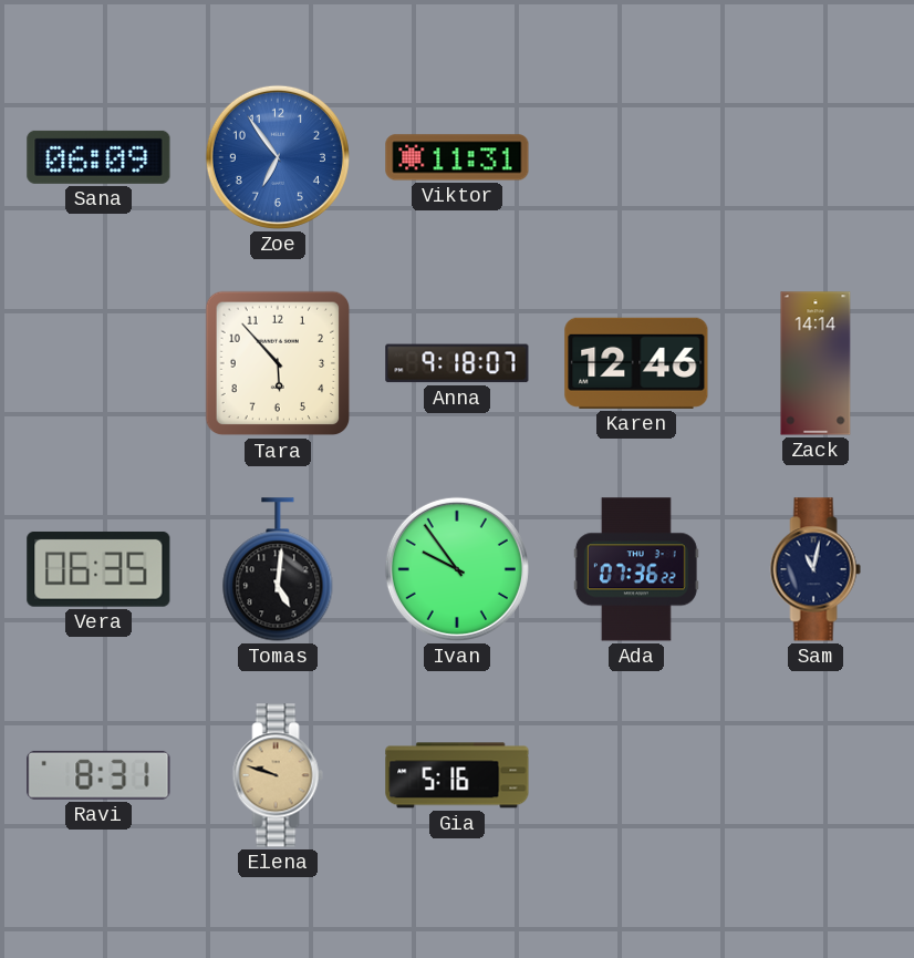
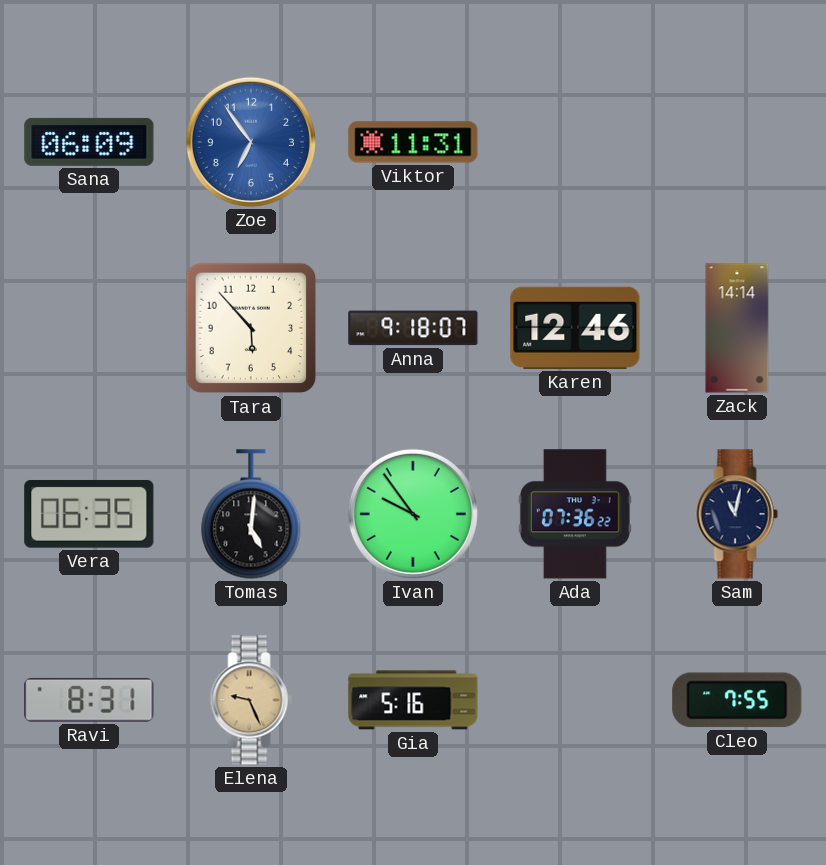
Elena: 9:48 -> 9:26
Cleo: none -> 7:55
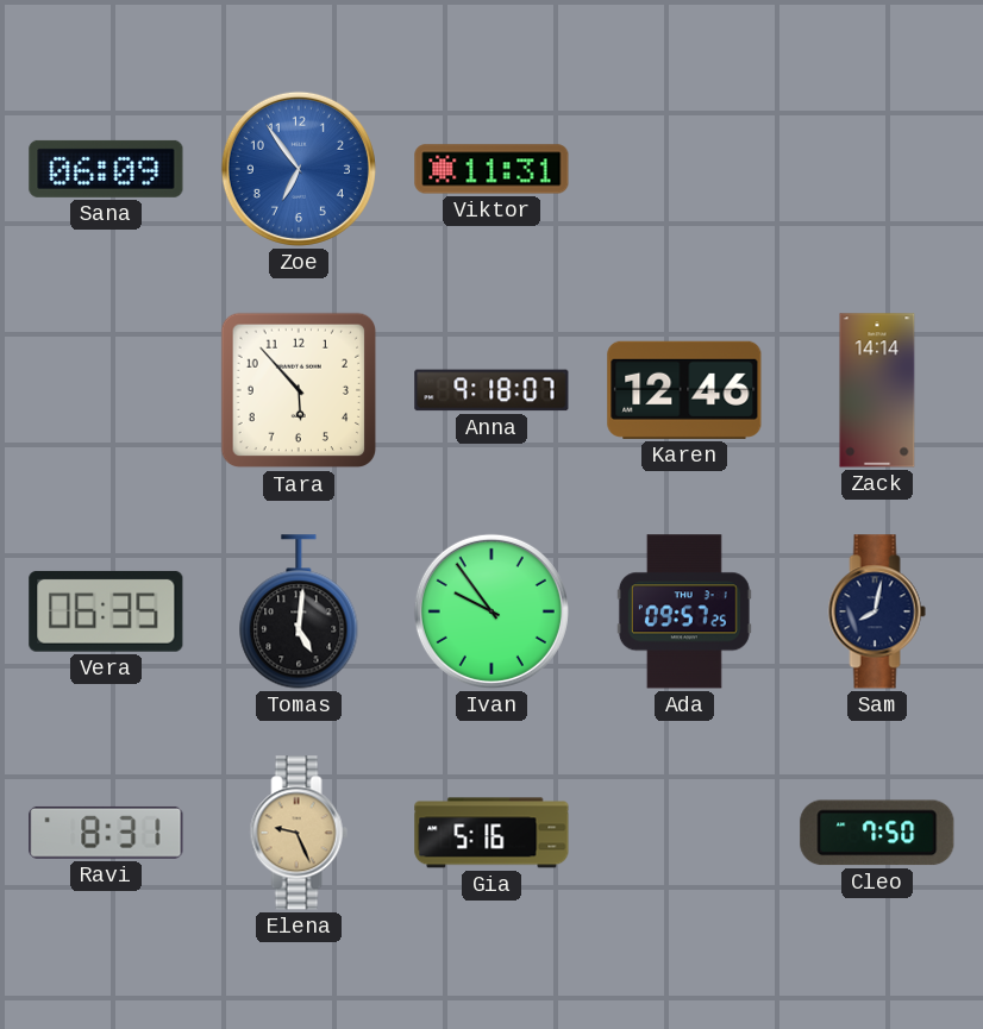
Ada: 07:36 -> 09:57
Sam: 11:02 -> 8:02
Cleo: 7:55 -> 7:50
